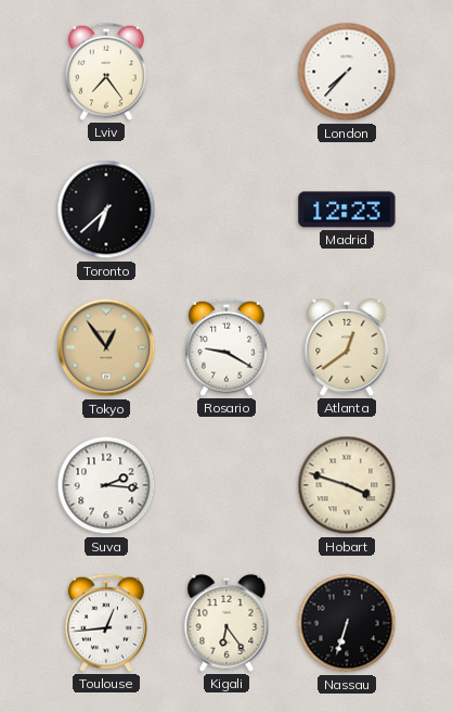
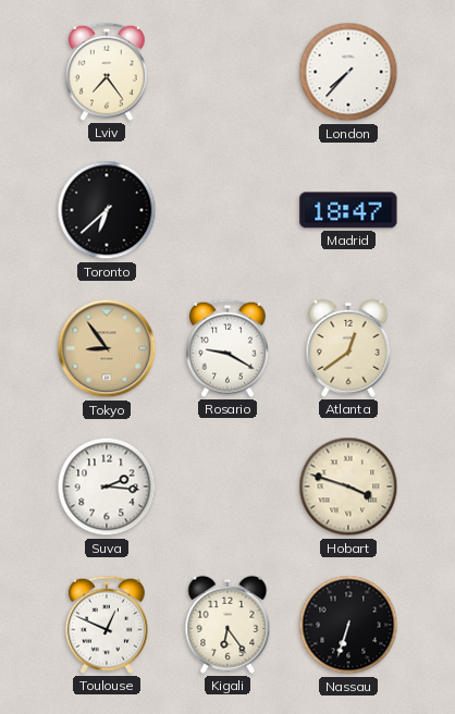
Madrid: 12:23 -> 18:47
Tokyo: 12:54 -> 8:54
Toulouse: 12:44 -> 12:49
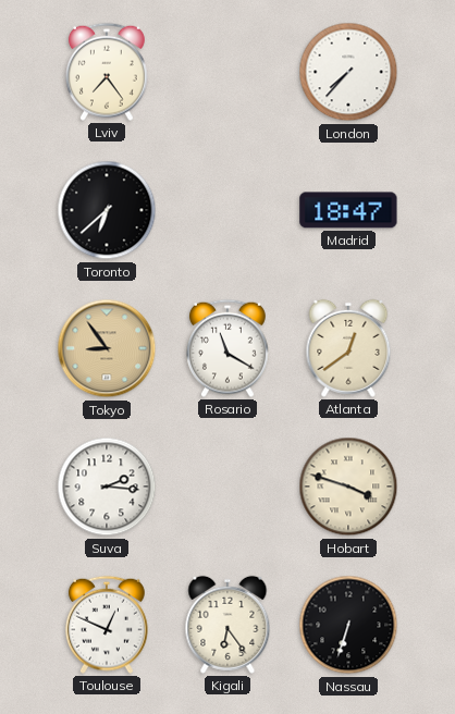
Rosario: 9:20 -> 11:20
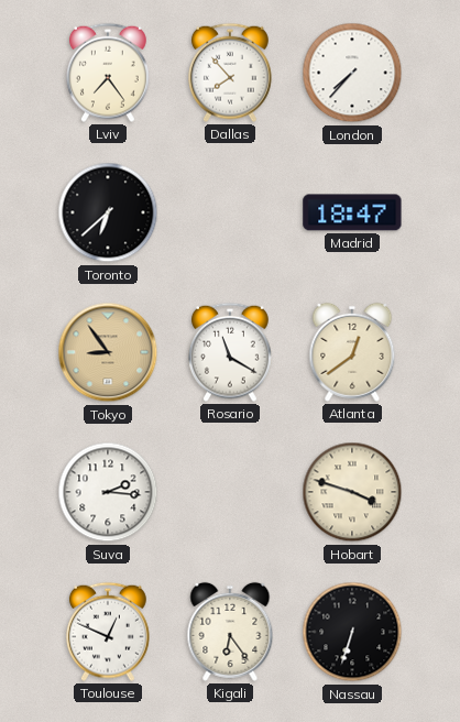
Dallas: none -> 7:53
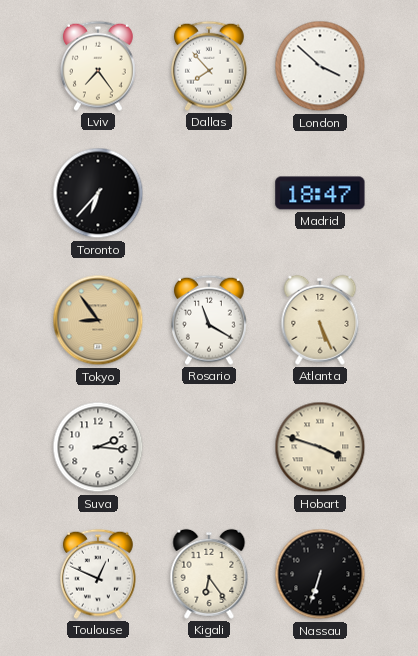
London: 7:37 -> 3:52
Toronto: 6:38 -> 6:37
Atlanta: 12:39 -> 5:26
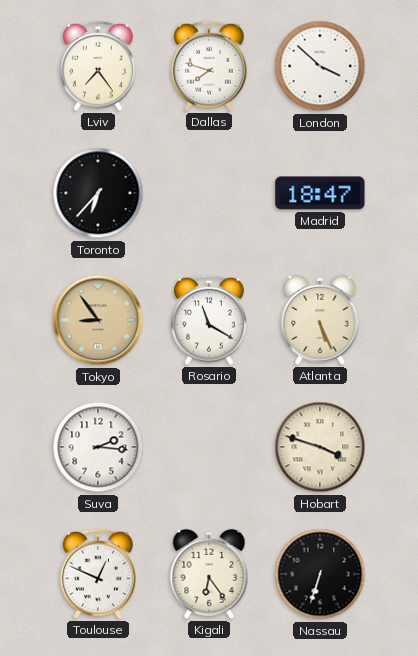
Dallas: 7:53 -> 7:48
